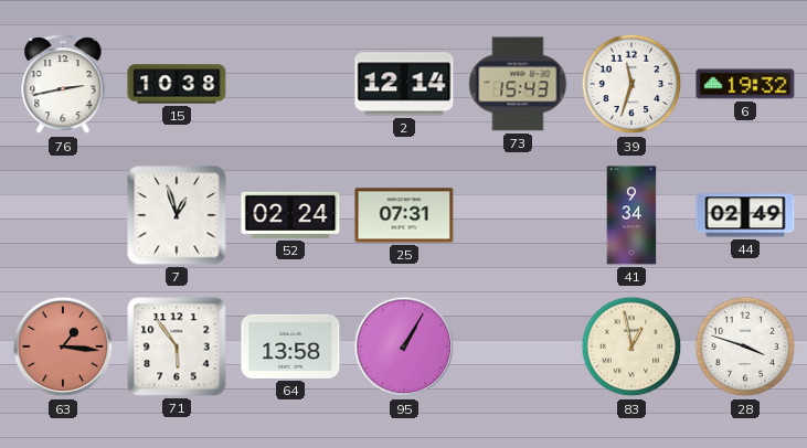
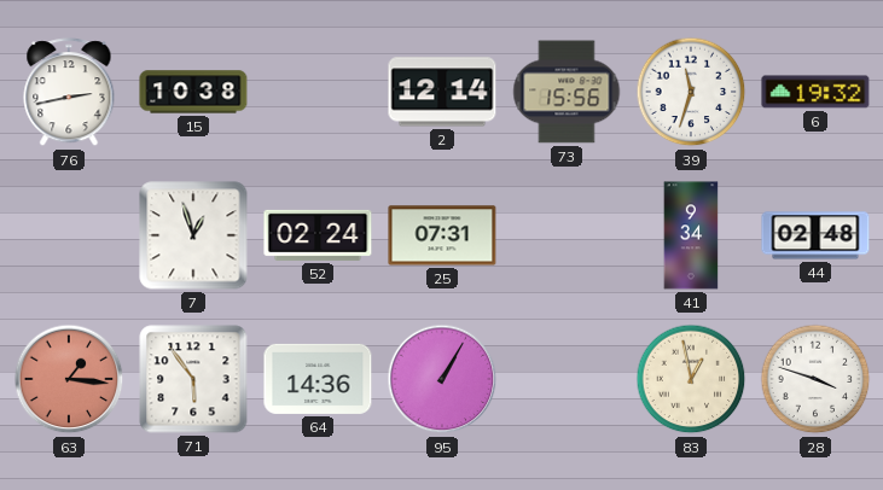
73: 15:43 -> 15:56
44: 02:49 -> 02:48
64: 13:58 -> 14:36
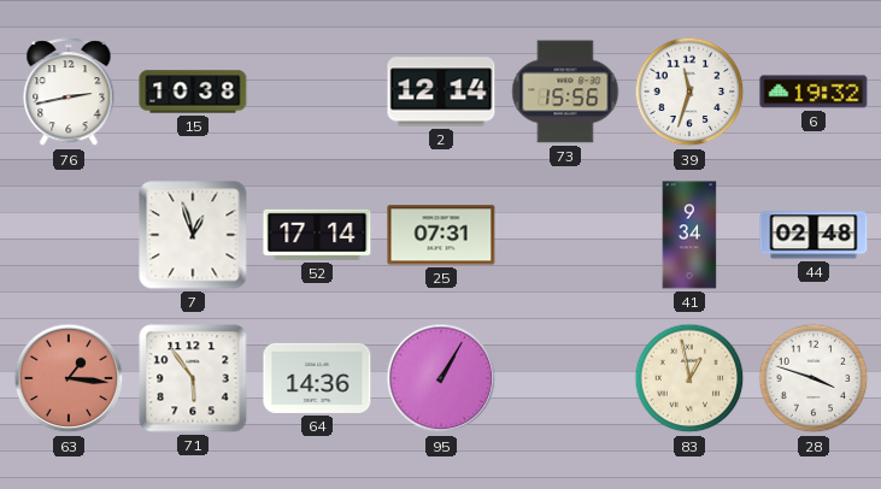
52: 02:24 -> 17:14
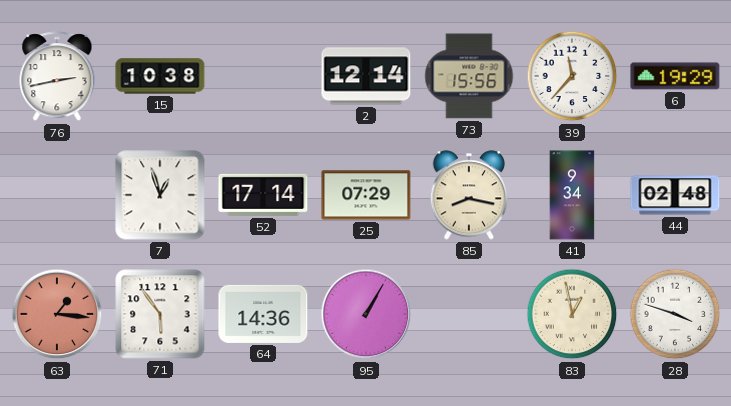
39: 11:33 -> 11:37
6: 19:32 -> 19:29
25: 07:31 -> 07:29
85: none -> 8:17
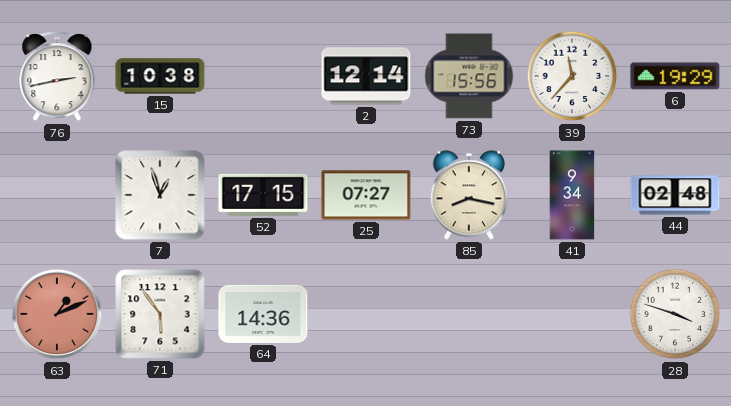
52: 17:14 -> 17:15
25: 07:29 -> 07:27
63: 1:16 -> 1:11
95: 1:05 -> none
83: 12:58 -> none
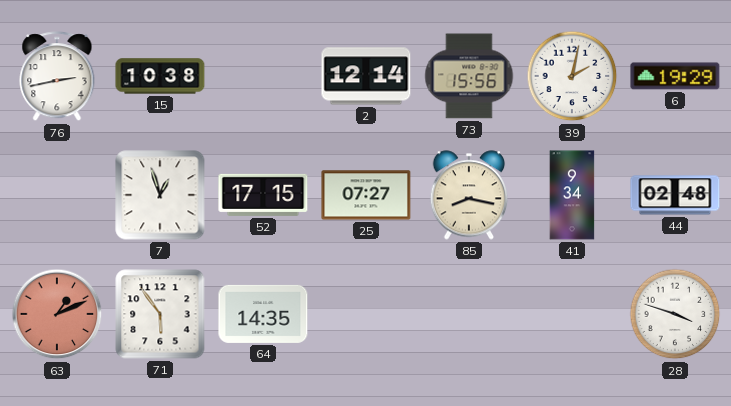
39: 11:37 -> 2:02
64: 14:36 -> 14:35
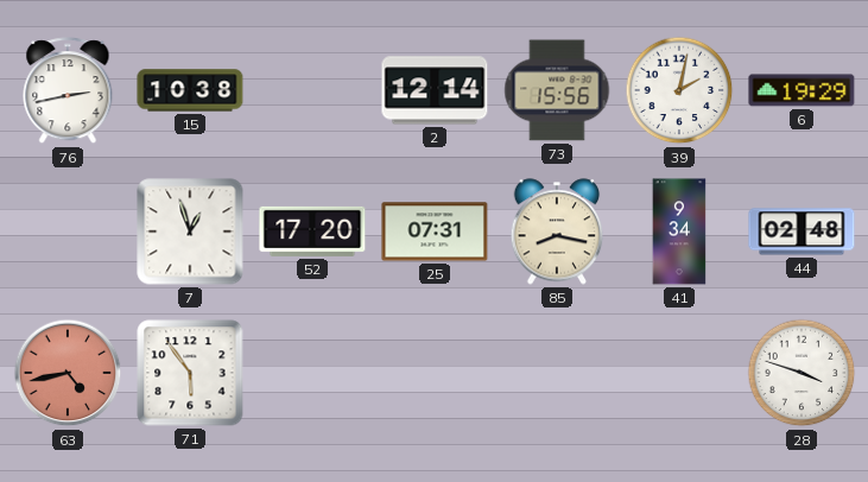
52: 17:15 -> 17:20
25: 07:27 -> 07:31
63: 1:11 -> 4:43
64: 14:35 -> none
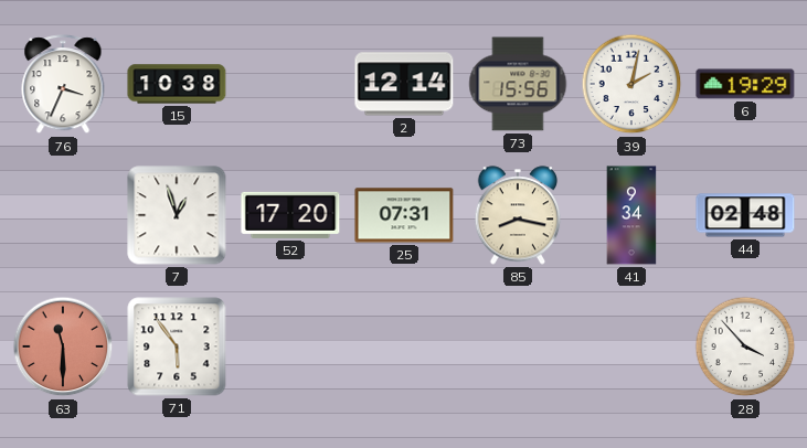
76: 2:43 -> 3:34
63: 4:43 -> 11:30
28: 3:48 -> 3:53
